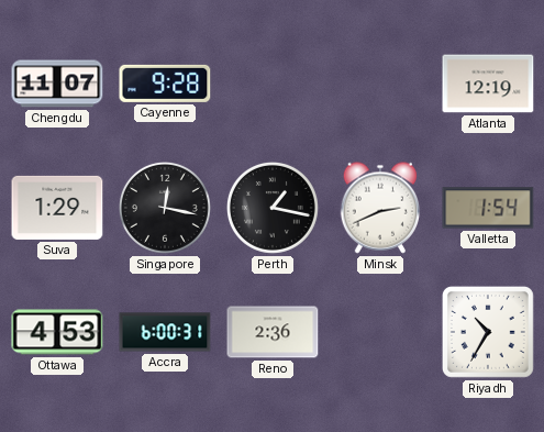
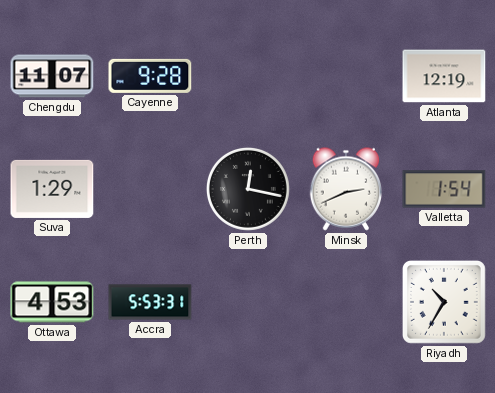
Singapore: 12:17 -> none
Perth: 1:17 -> 12:17
Accra: 6:00 -> 5:53
Reno: 2:36 -> none
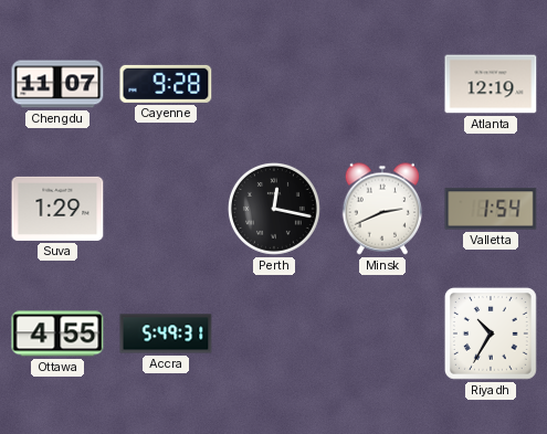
Ottawa: 4:53 -> 4:55
Accra: 5:53 -> 5:49
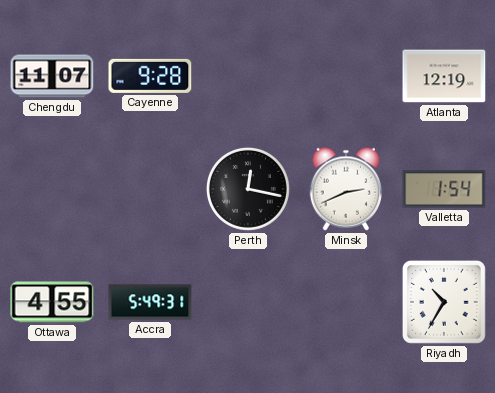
Suva: 1:29 -> none
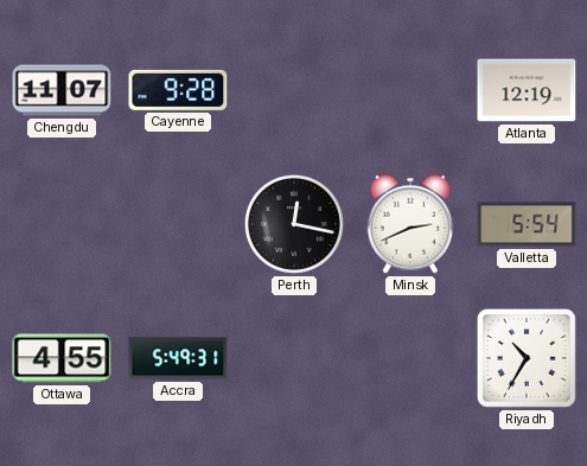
Valletta: 1:54 -> 5:54
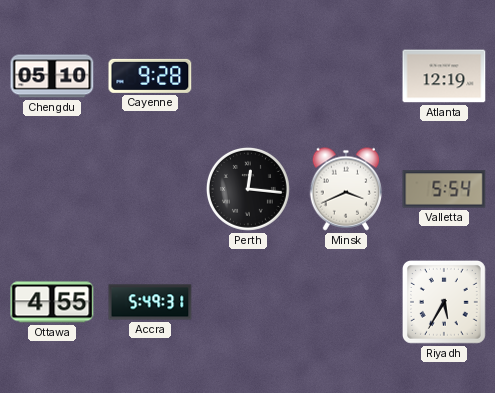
Chengdu: 11:07 -> 05:10
Perth: 12:17 -> 12:16
Minsk: 2:41 -> 3:41
Riyadh: 10:35 -> 5:35
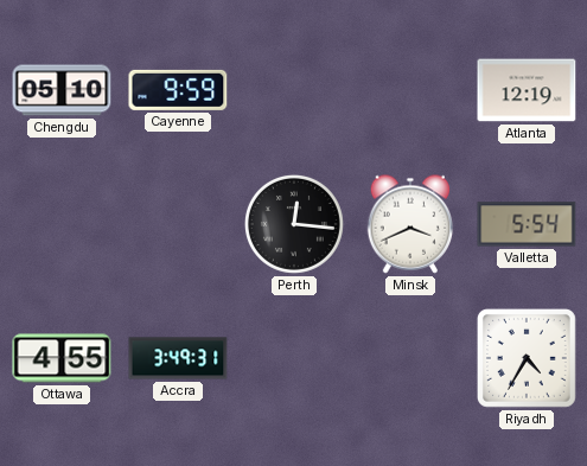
Cayenne: 9:28 -> 9:59
Accra: 5:49 -> 3:49
Riyadh: 5:35 -> 4:35
